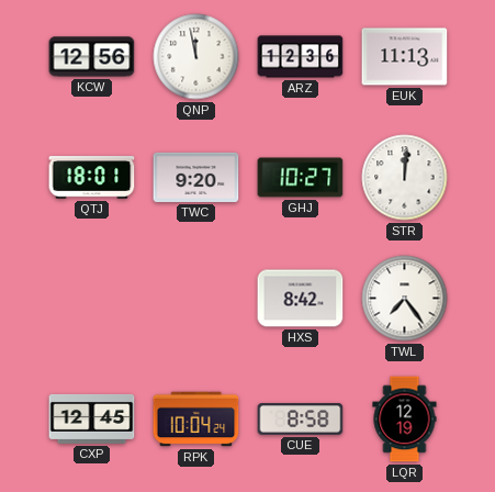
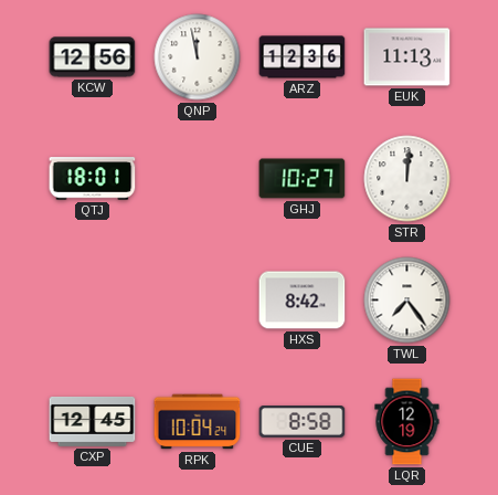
TWC: 9:20 -> none
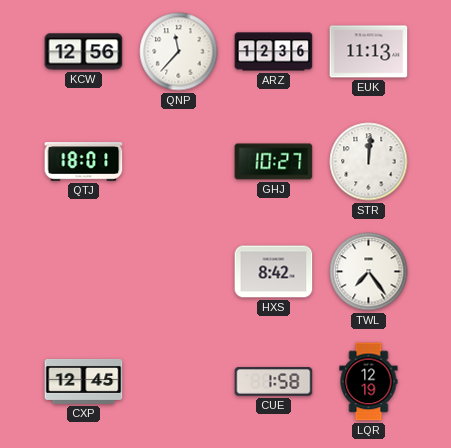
QNP: 11:58 -> 11:37
RPK: 10:04 -> none
CUE: 8:58 -> 1:58
